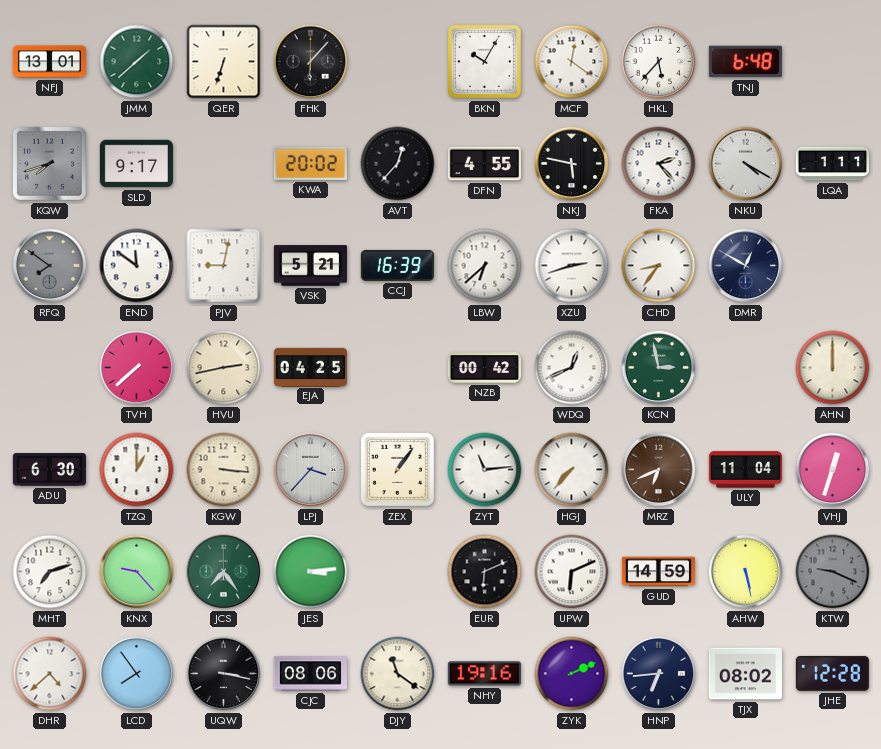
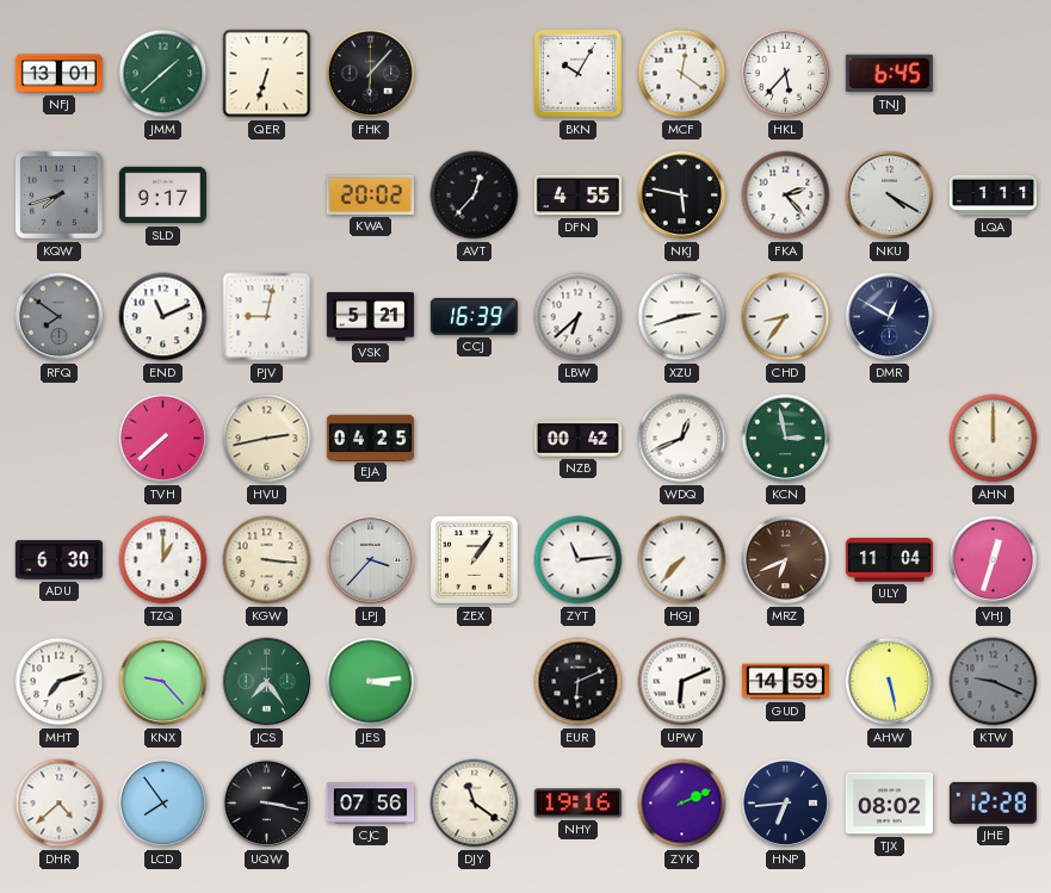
TNJ: 6:48 -> 6:45
END: 11:51 -> 11:11
CJC: 08:06 -> 07:56
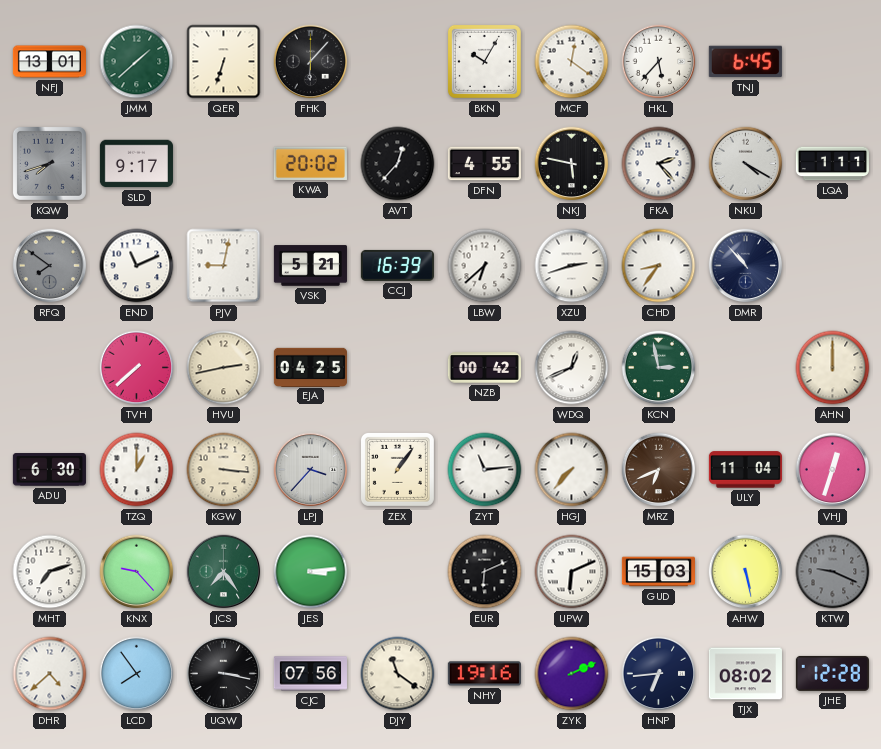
DMR: 12:50 -> 10:53
GUD: 14:59 -> 15:03
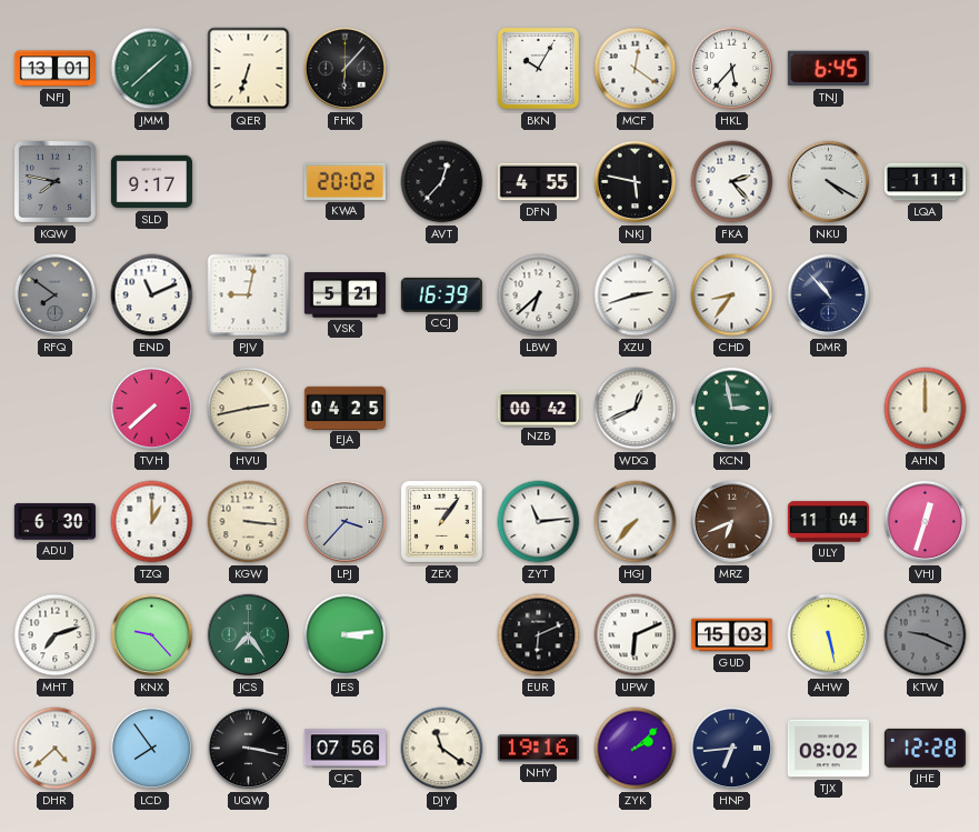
KQW: 7:42 -> 7:47
ZYK: 2:11 -> 2:08
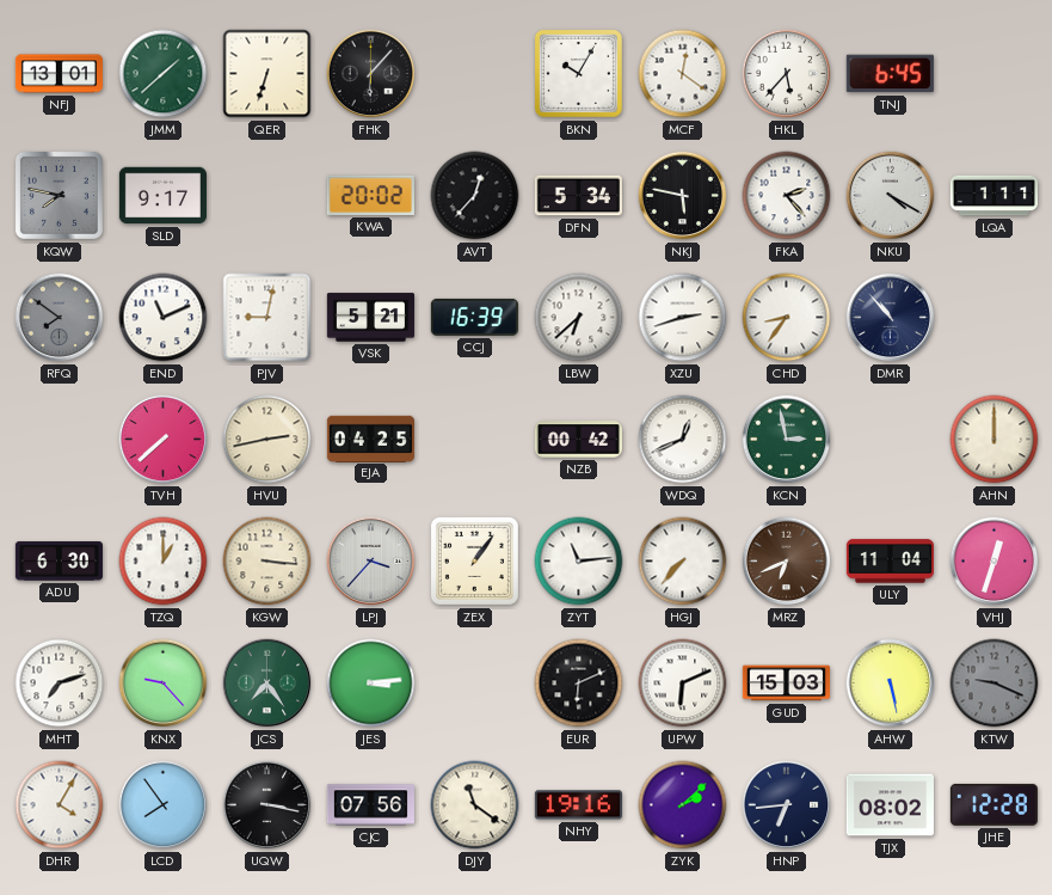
DFN: 4:55 -> 5:34
DHR: 4:38 -> 4:05
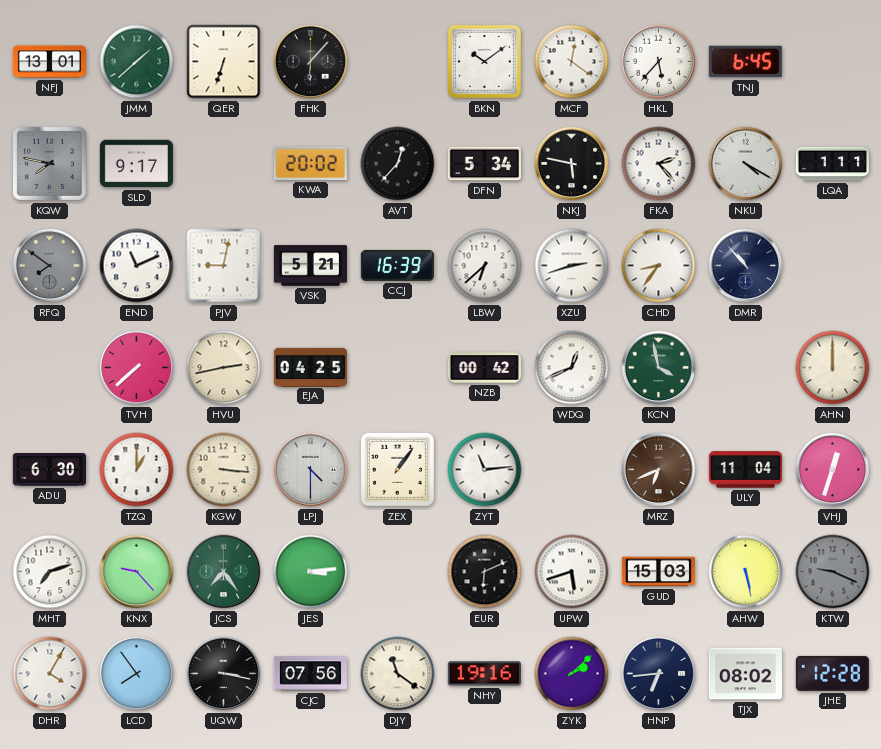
BKN: 10:05 -> 10:09
KCN: 2:58 -> 3:58
LPJ: 3:37 -> 4:30
HGJ: 7:37 -> none
UPW: 6:11 -> 5:42
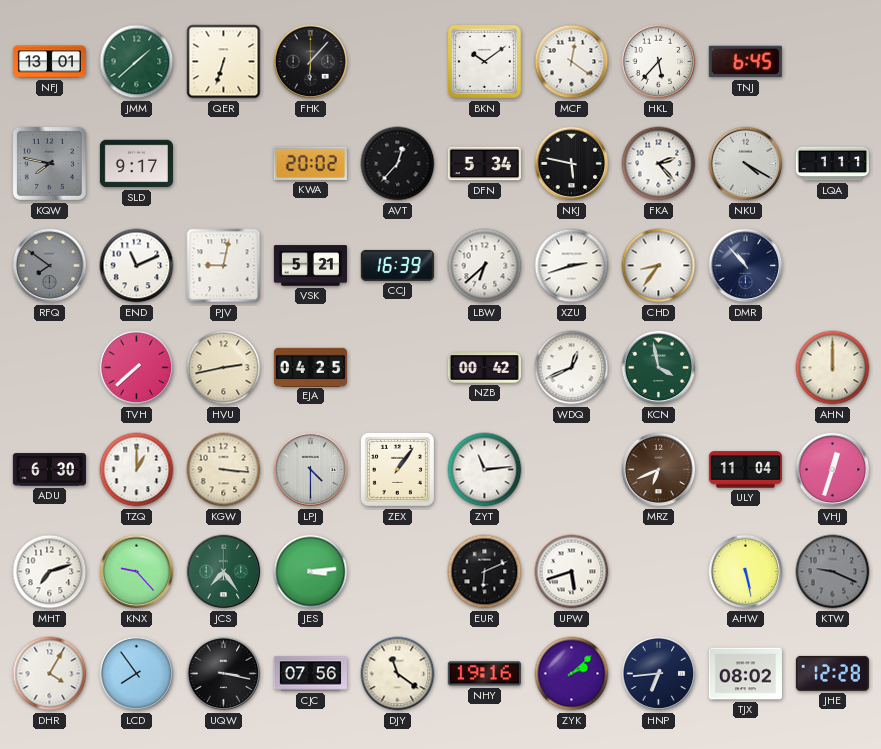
GUD: 15:03 -> none
